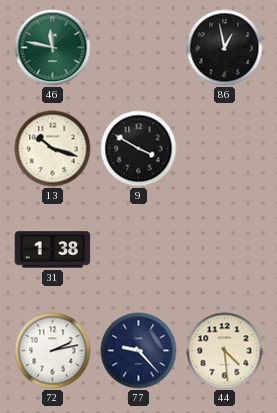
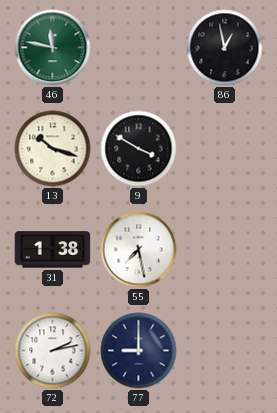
55: none -> 7:28
77: 9:23 -> 9:00
44: 4:29 -> none
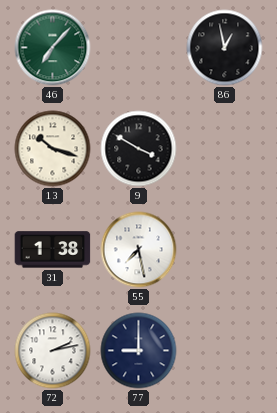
46: 11:47 -> 7:07
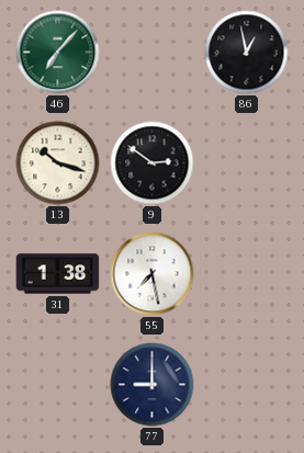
9: 3:50 -> 2:51
72: 2:13 -> none
